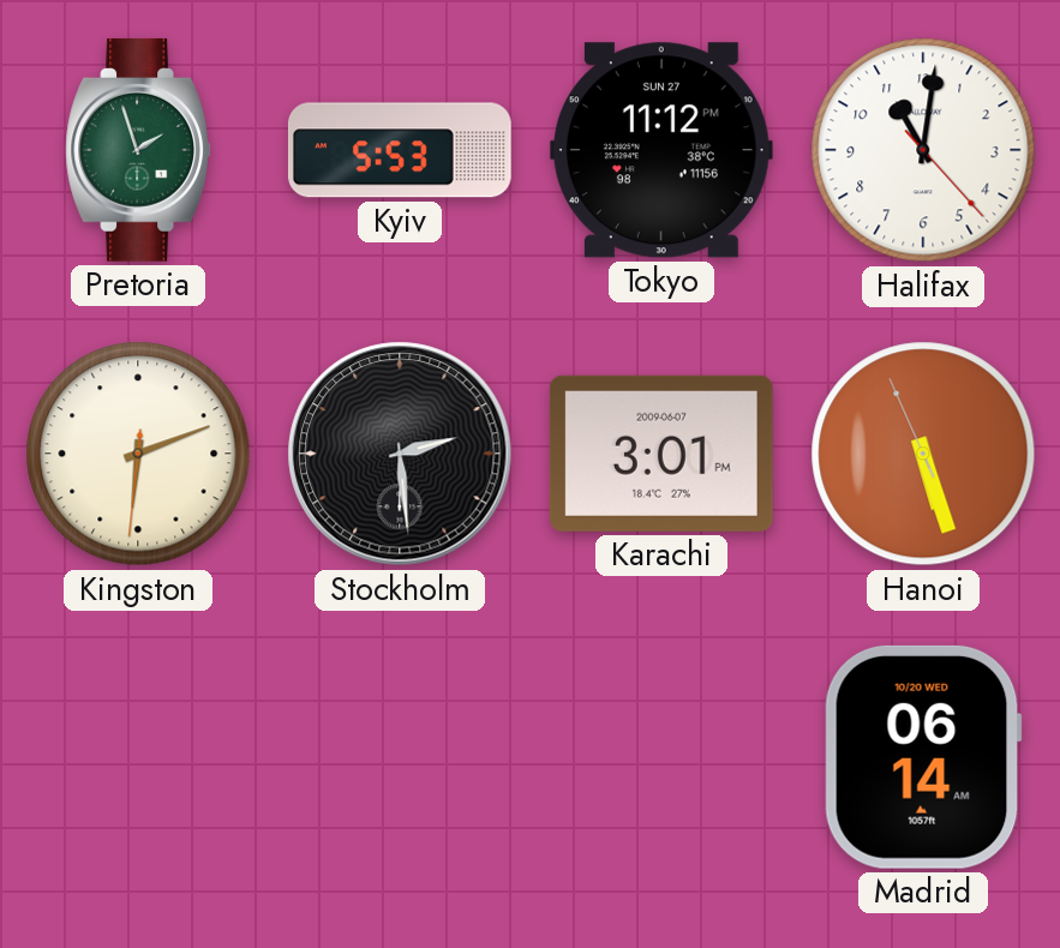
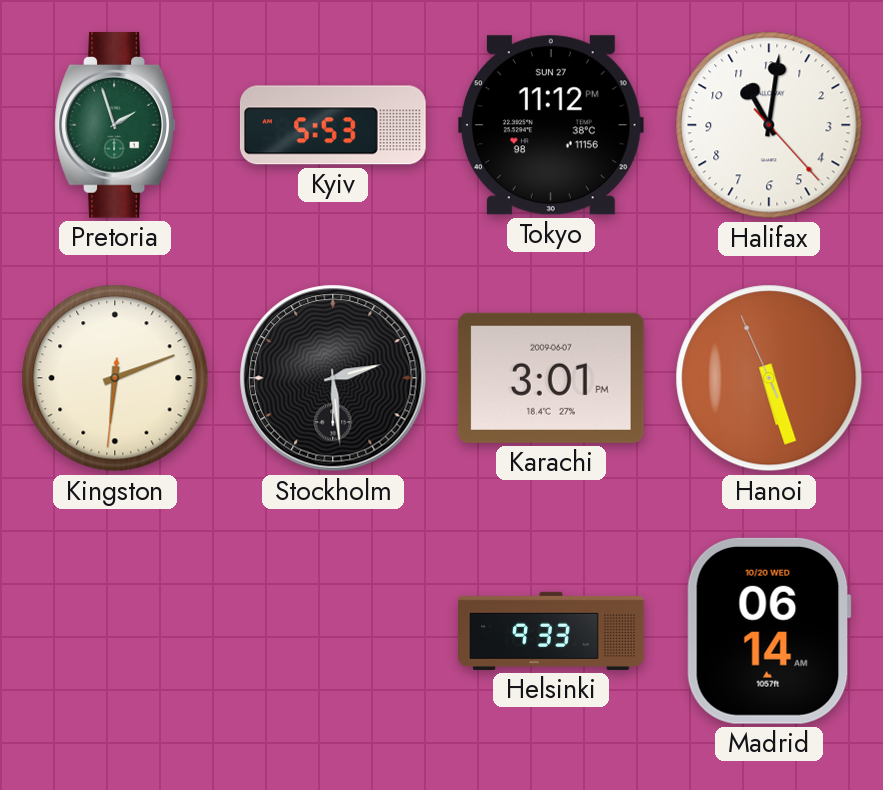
Helsinki: none -> 9:33
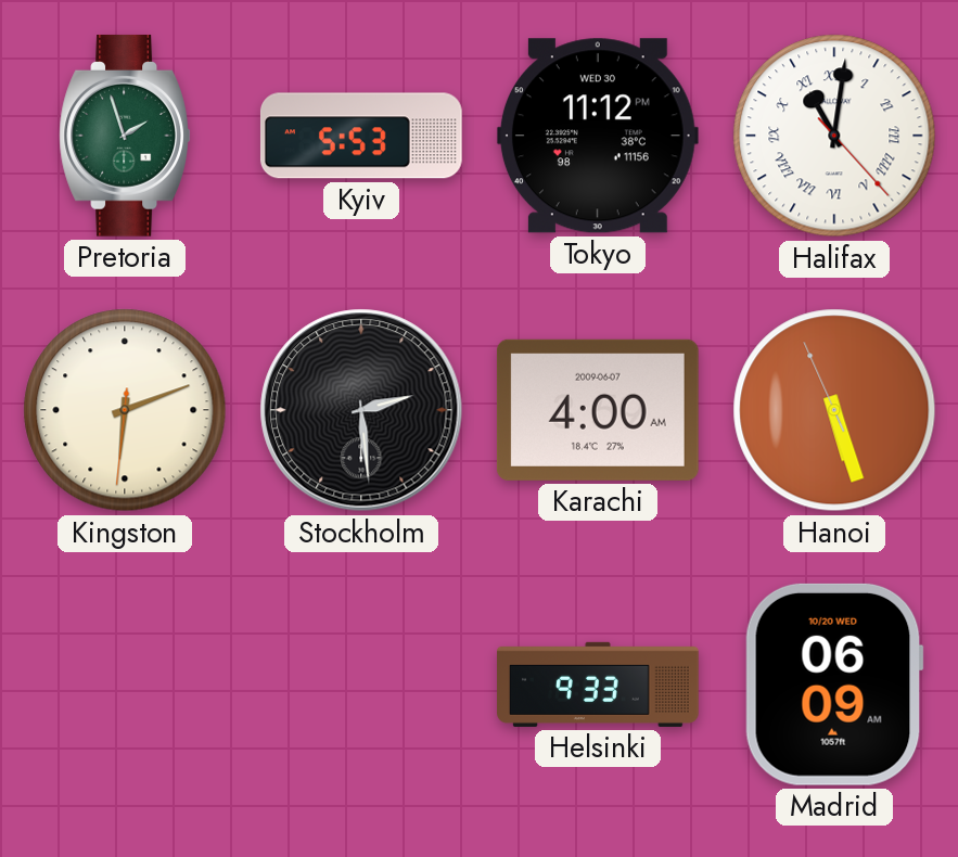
Tokyo date: SUN 27 -> WED 30
Halifax numerals: Arabic -> Roman
Karachi: 3:01 -> 4:00
Madrid: 06:14 -> 06:09
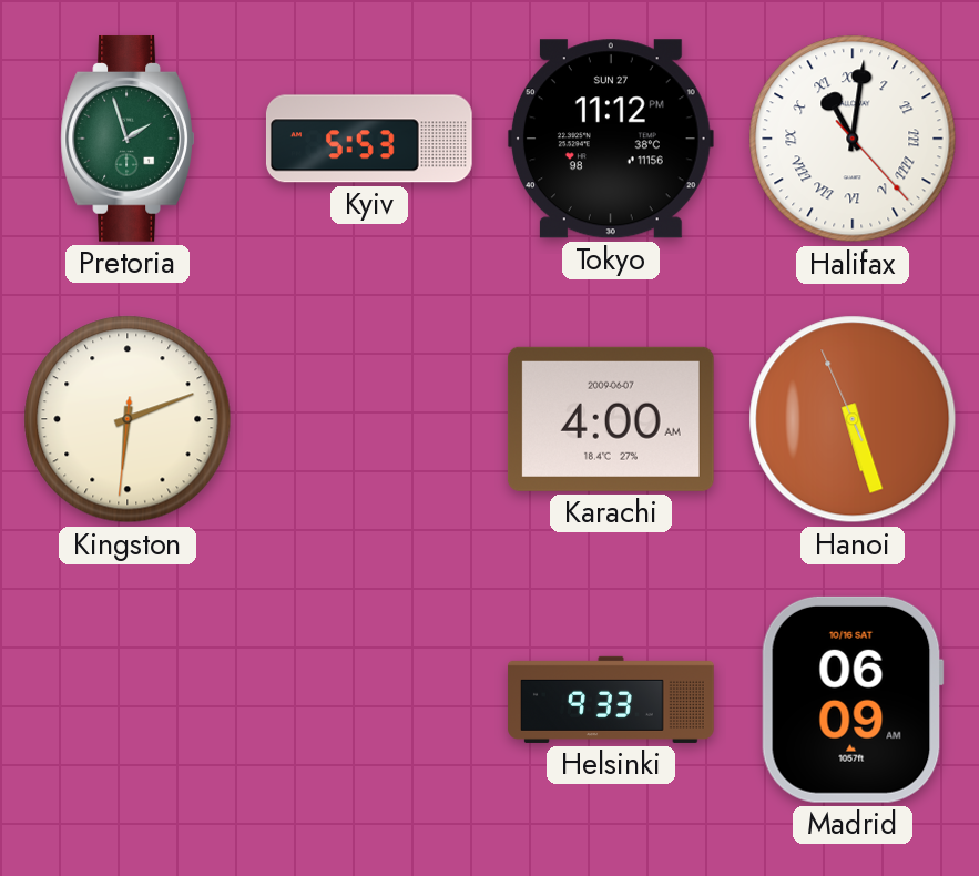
Tokyo date: WED 30 -> SUN 27
Stockholm: 2:29 -> none
Madrid date: 10/20 WED -> 10/16 SAT
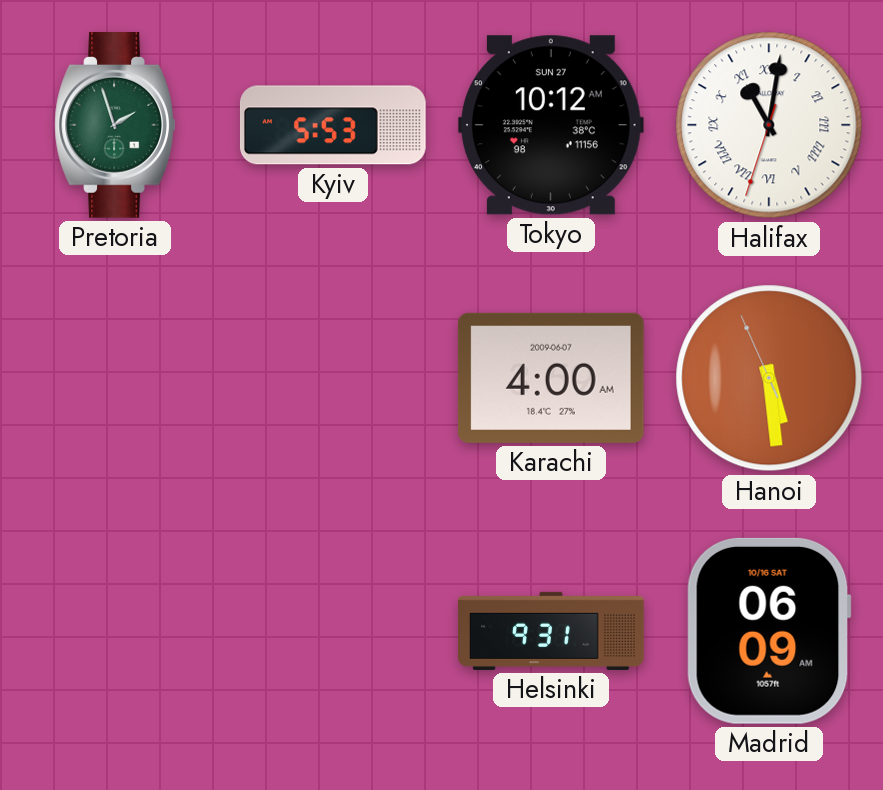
Tokyo: 11:12 -> 10:12
Halifax: 11:01:23 -> 11:01:33
Kingston: 6:11 -> none
Hanoi: 5:26 -> 5:28
Helsinki: 9:33 -> 9:31
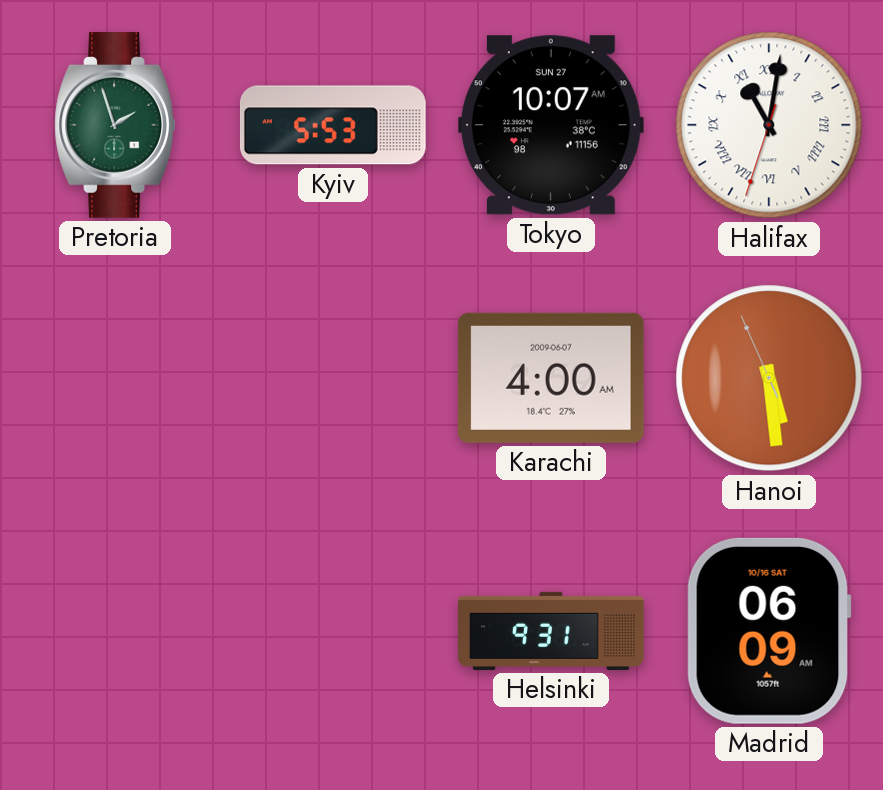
Tokyo: 10:12 -> 10:07
